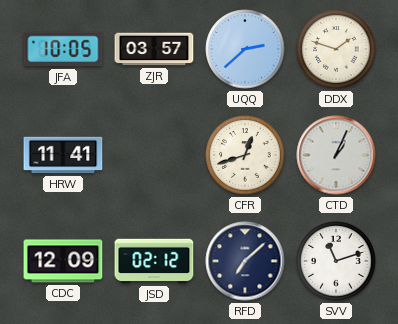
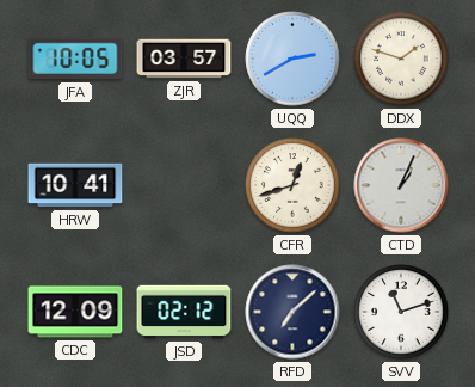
UQQ: 2:38 -> 2:40
HRW: 11:41 -> 10:41
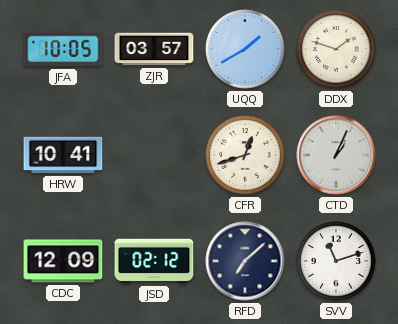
UQQ: 2:40 -> 1:40
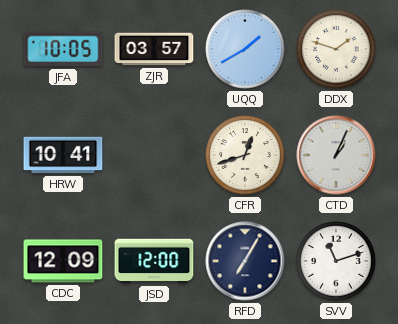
JSD: 02:12 -> 12:00
RFD: 7:08 -> 7:05
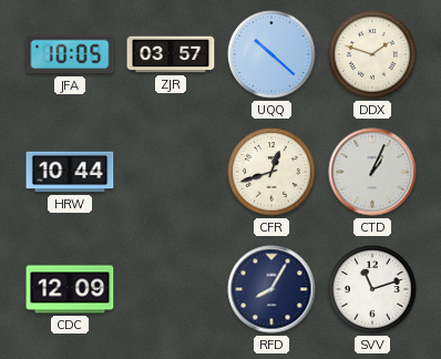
UQQ: 1:40 -> 10:22
HRW: 10:41 -> 10:44
JSD: 12:00 -> none
RFD: 7:05 -> 8:05
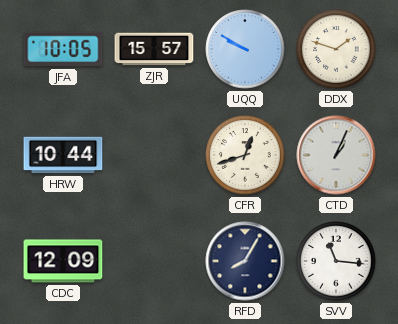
ZJR: 03:57 -> 15:57
UQQ: 10:22 -> 9:50
SVV: 11:12 -> 11:16
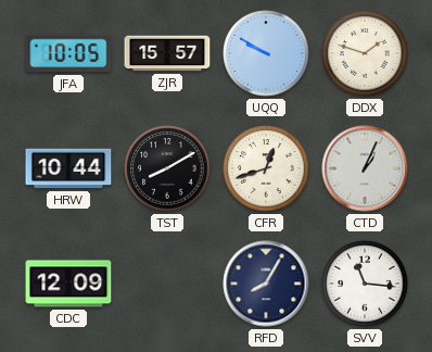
TST: none -> 8:10
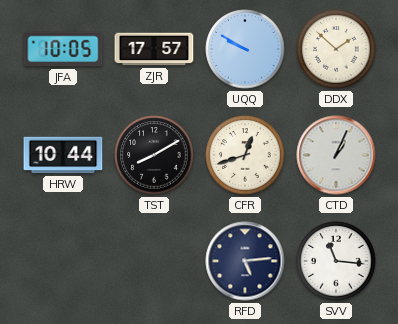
ZJR: 15:57 -> 17:57
DDX: 1:48 -> 1:52
CDC: 12:09 -> none
RFD: 8:05 -> 5:14
